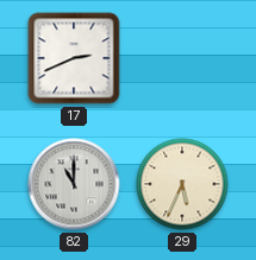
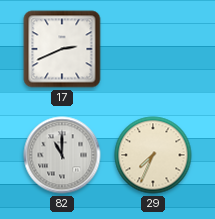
29: 5:34 -> 7:34
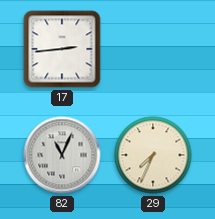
17: 2:41 -> 2:44
82: 11:00 -> 11:04
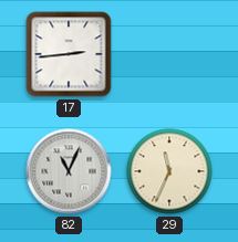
29: 7:34 -> 11:34
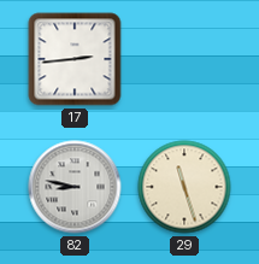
82: 11:04 -> 8:47
29: 11:34 -> 11:27
